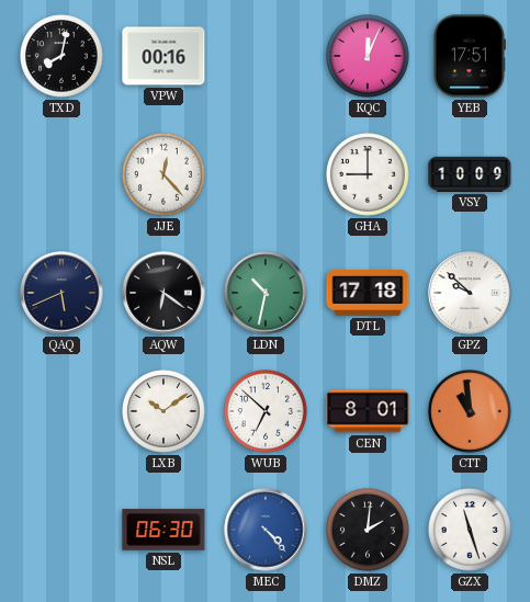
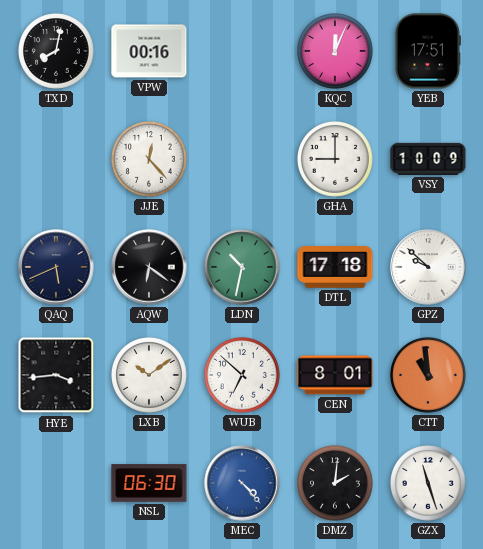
HYE: none -> 3:44
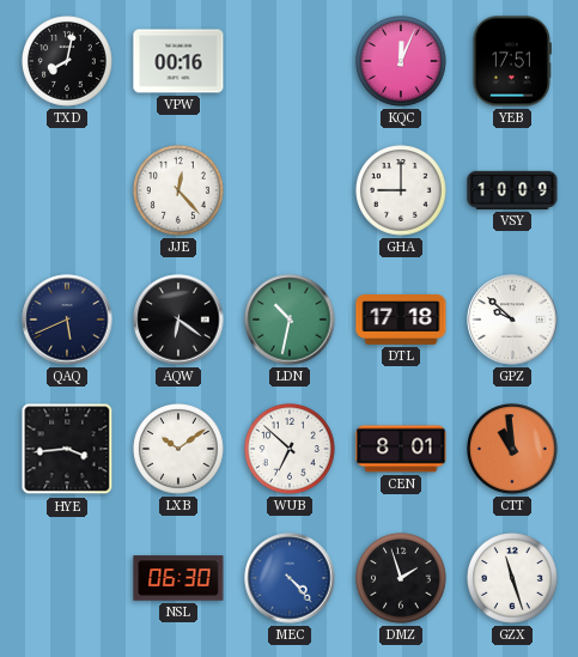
DMZ: 2:01 -> 1:57
